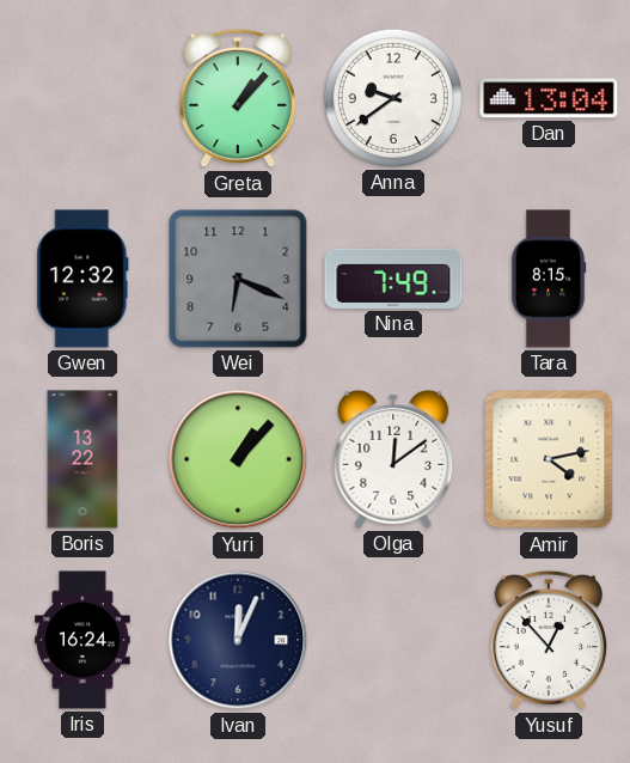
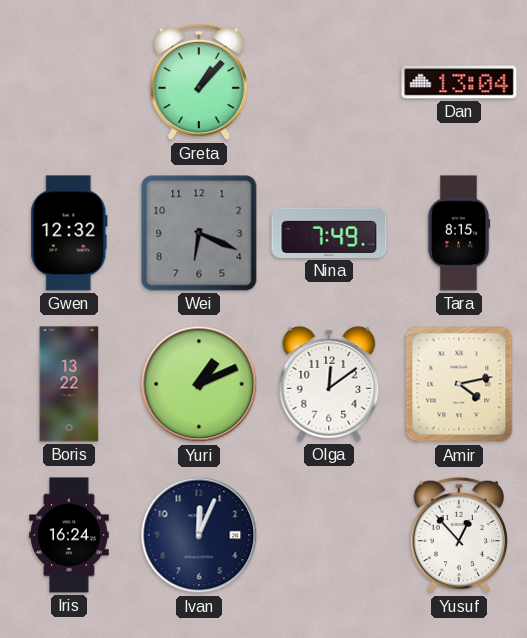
Anna: 9:39 -> none
Yuri: 1:07 -> 1:11
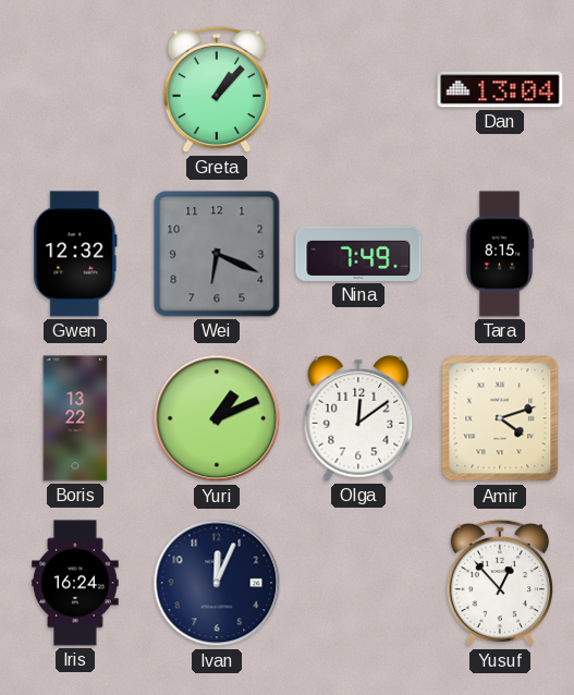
Amir: 4:13 -> 4:12
